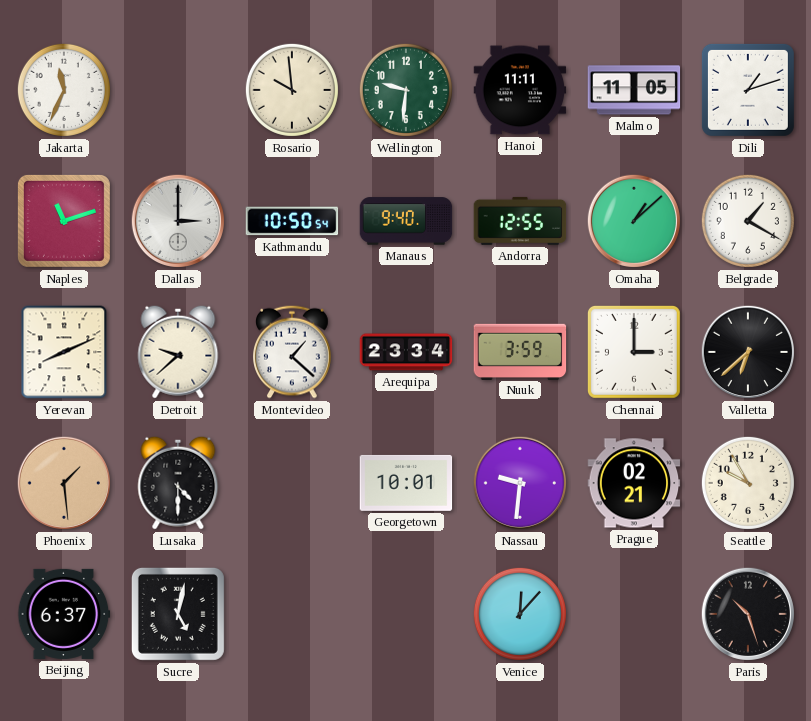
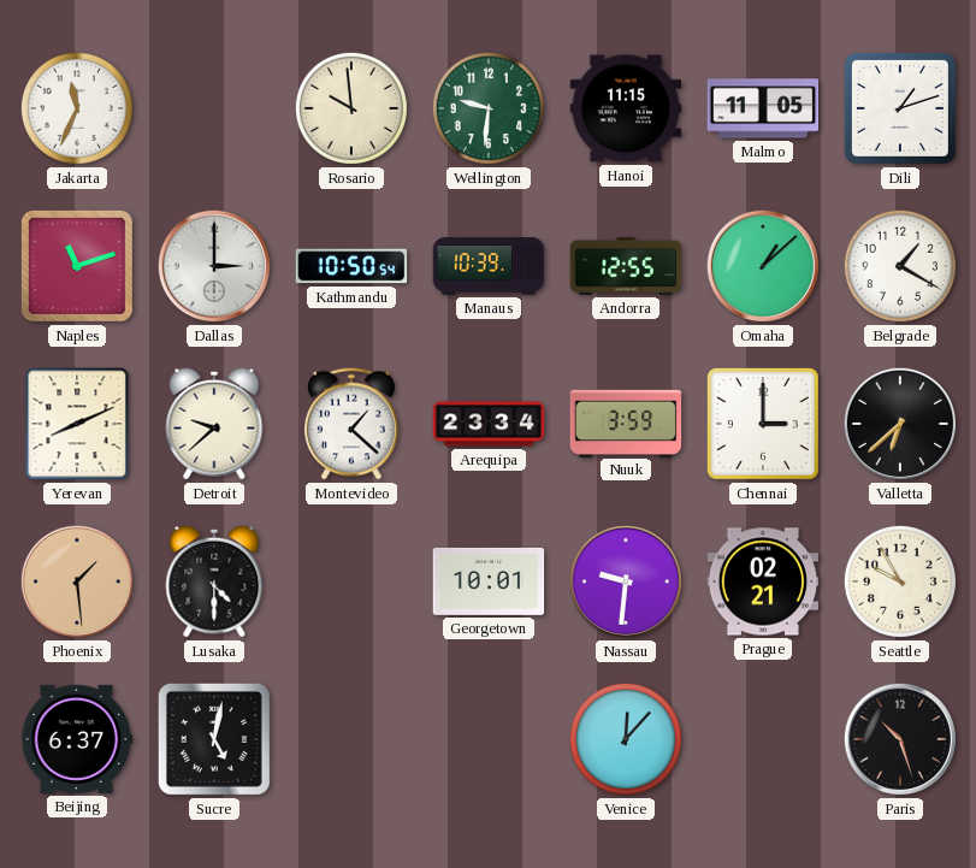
Hanoi: 11:11 -> 11:15
Manaus: 9:40 -> 10:39
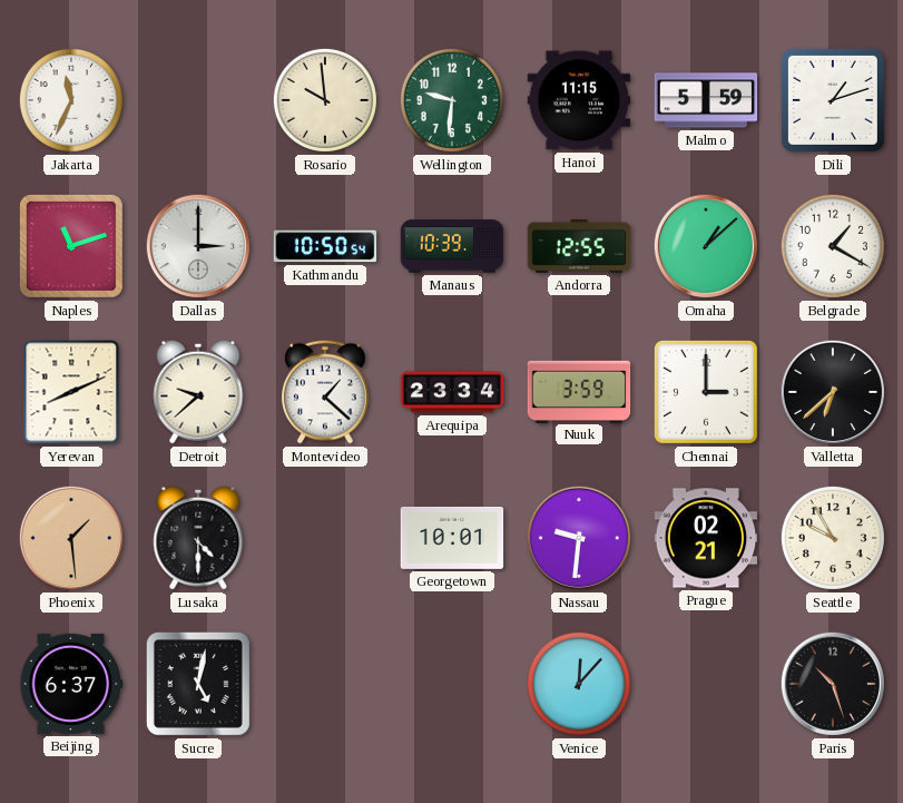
Malmo: 11:05 -> 5:59
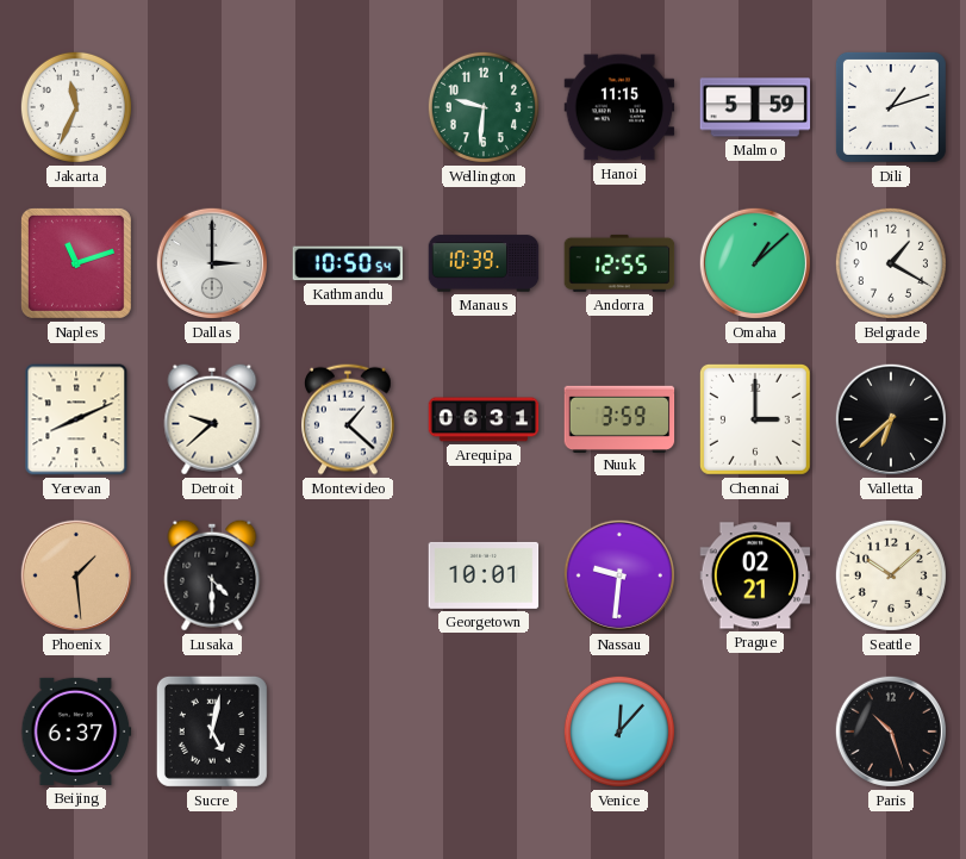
Rosario: 9:59 -> none
Arequipa: 23:34 -> 06:31
Seattle: 9:55 -> 10:08
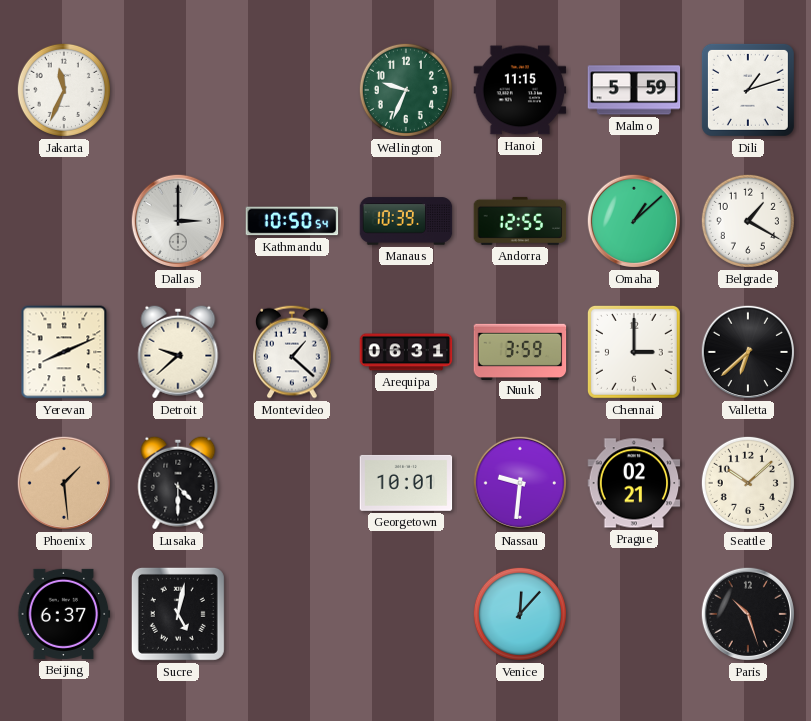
Wellington: 9:31 -> 9:34
Naples: 11:12 -> none
